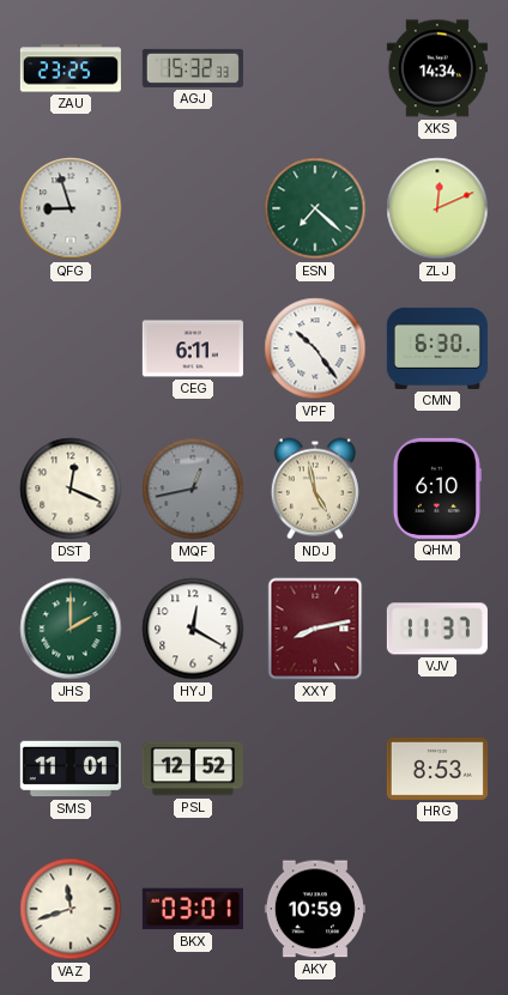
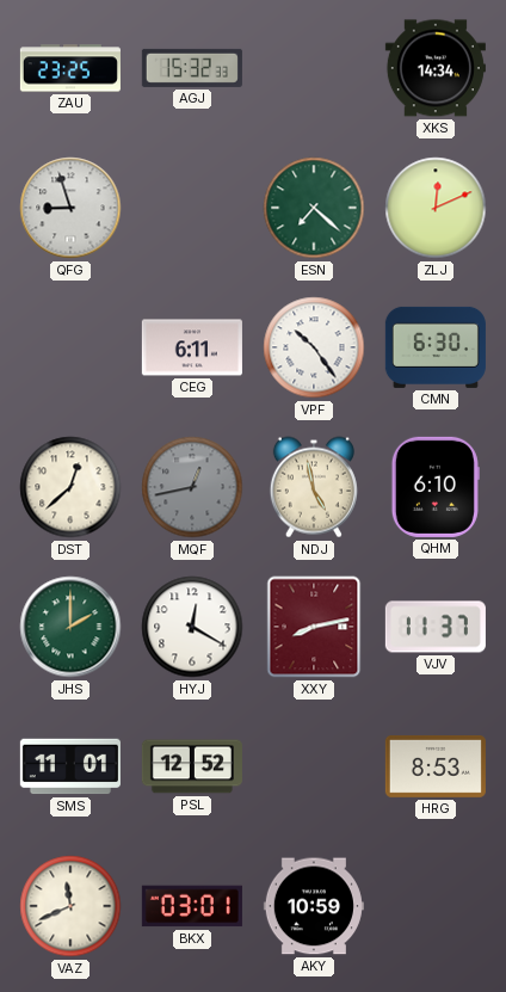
DST: 12:19 -> 12:38
VAZ: 11:42 -> 11:41
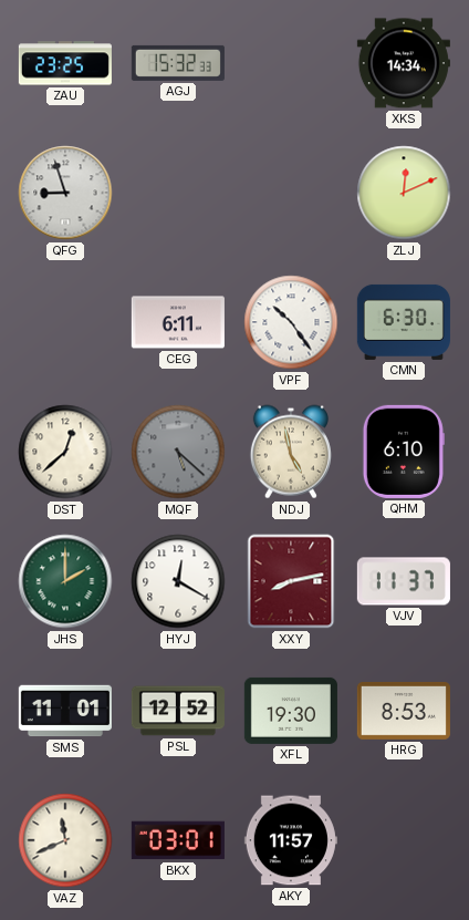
ESN: 7:22 -> none
MQF: 12:43 -> 5:22
XFL: none -> 19:30
AKY: 10:59 -> 11:57
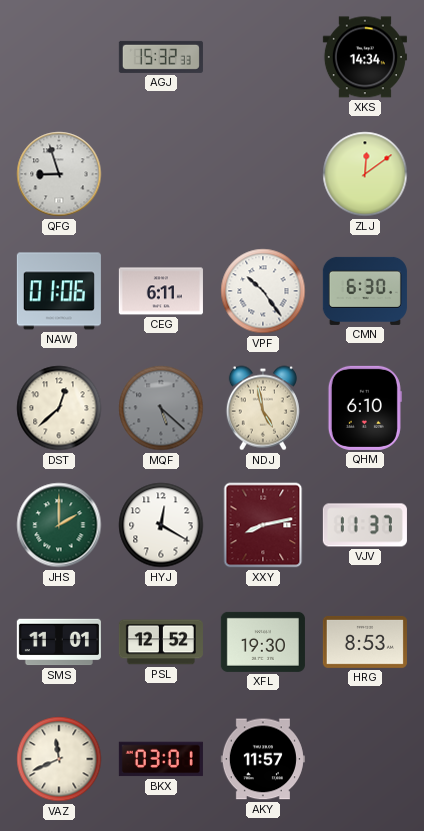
ZAU: 23:25 -> none
ZLJ: 12:11 -> 12:09
NAW: none -> 01:06
